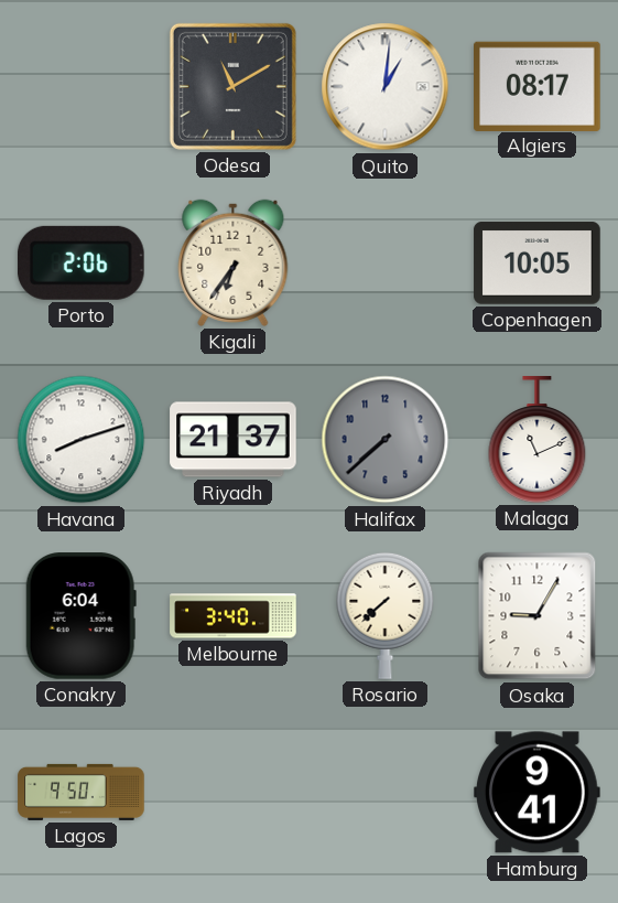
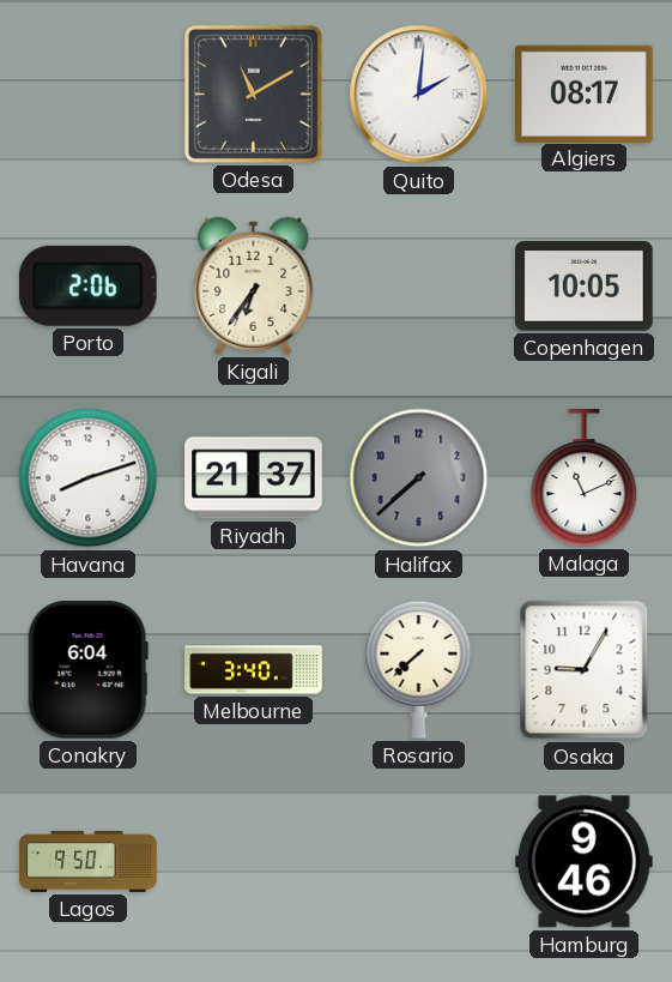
Quito: 1:01 -> 2:01
Hamburg: 9:41 -> 9:46
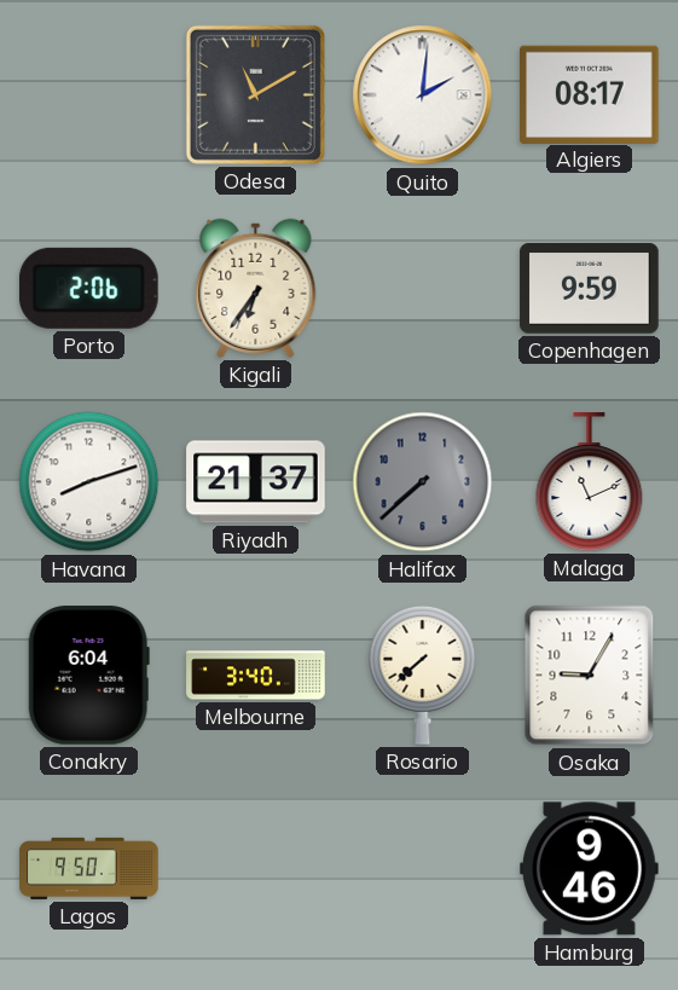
Copenhagen: 10:05 -> 9:59
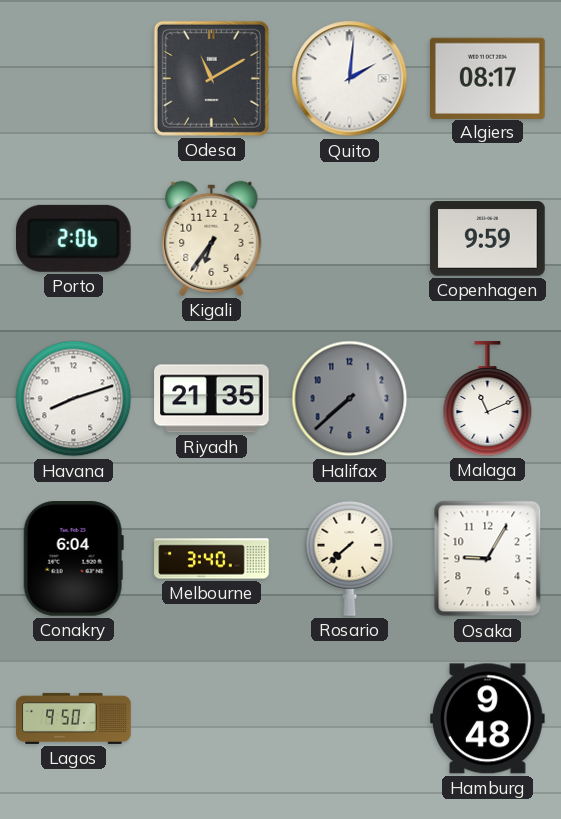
Riyadh: 21:37 -> 21:35
Hamburg: 9:46 -> 9:48
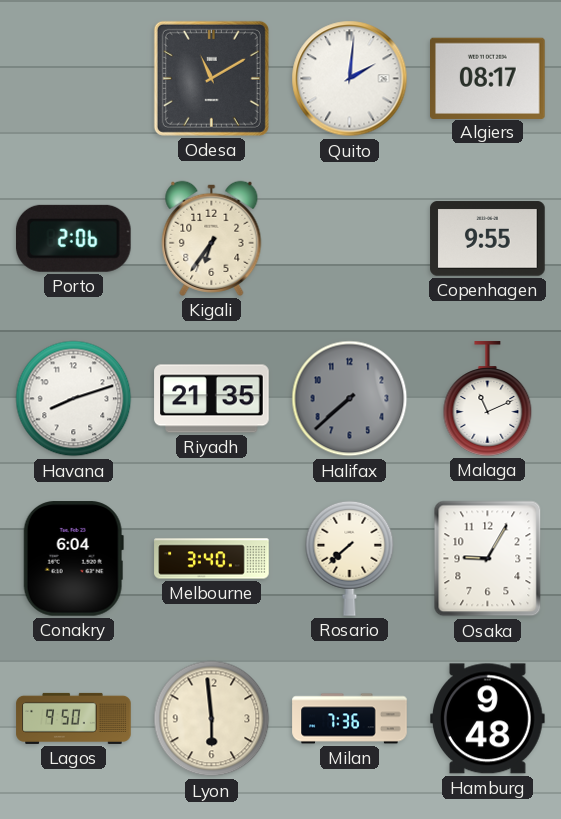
Copenhagen: 9:59 -> 9:55
Lyon: none -> 5:59
Milan: none -> 7:36
